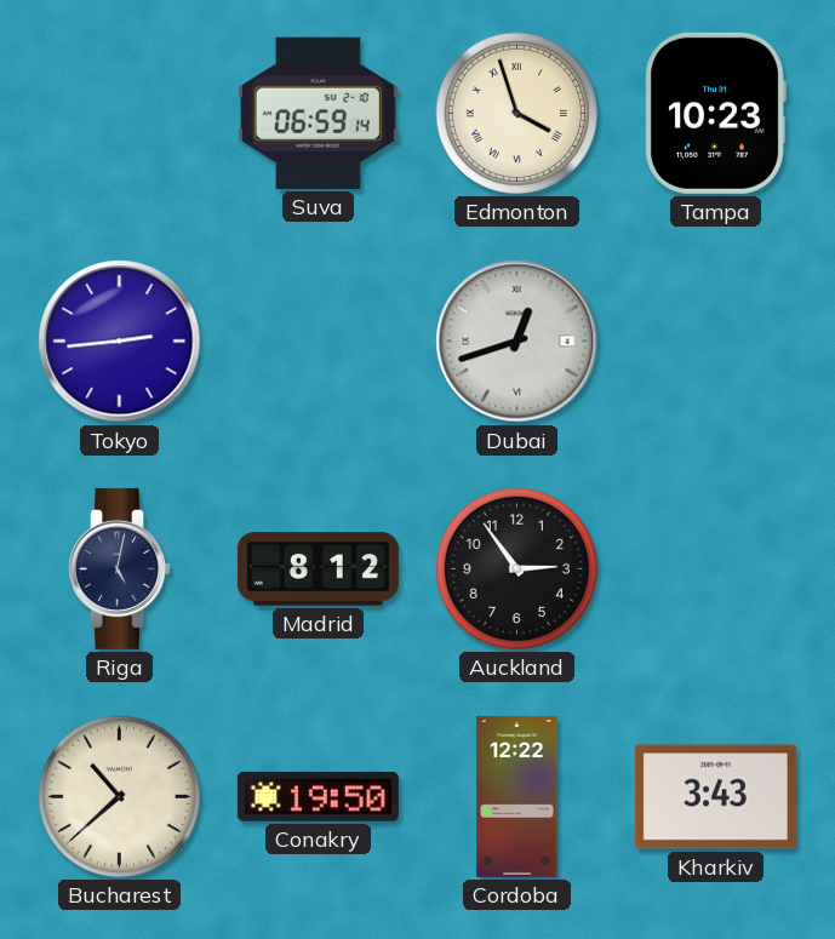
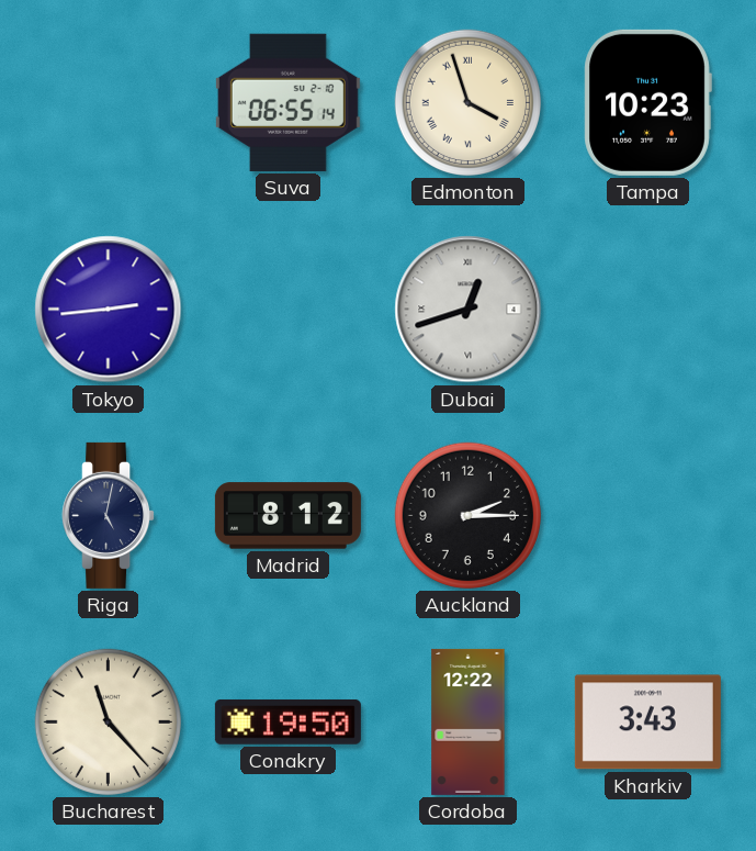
Suva: 06:59 -> 06:55
Auckland: 2:54 -> 2:15
Bucharest: 10:38 -> 11:23
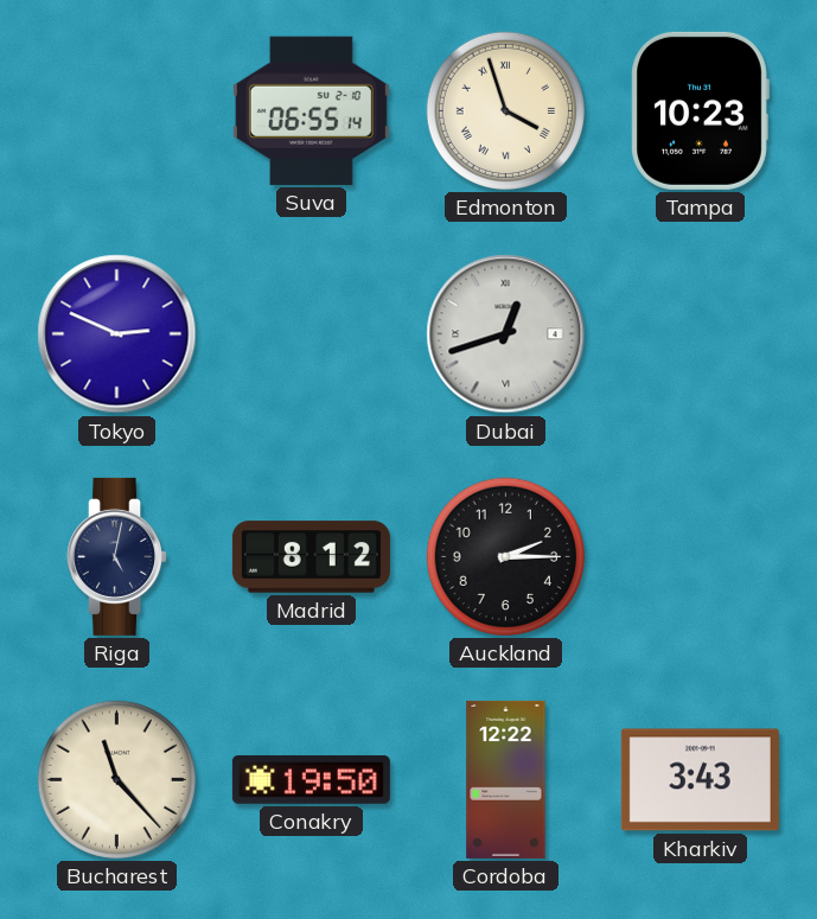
Tokyo: 2:44 -> 2:49
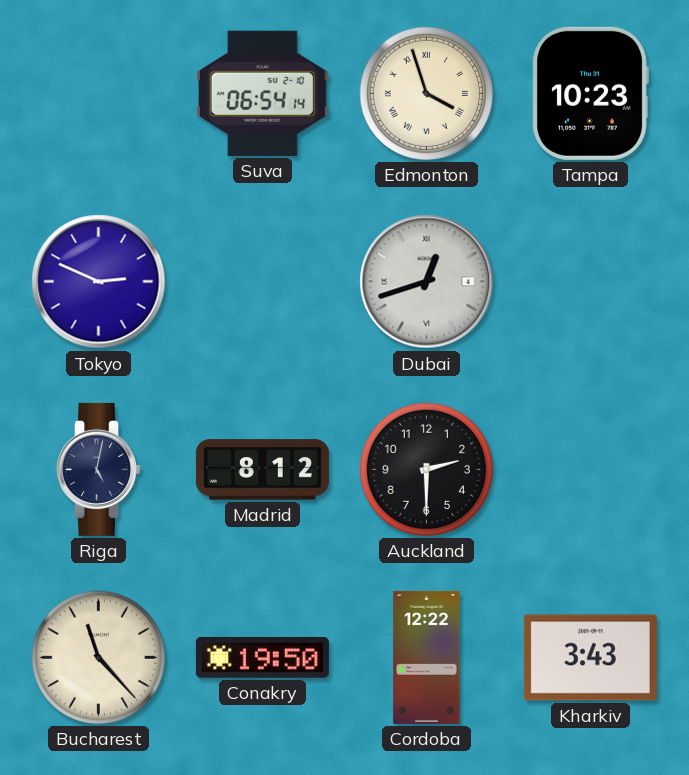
Suva: 06:55 -> 06:54
Auckland: 2:15 -> 2:30
